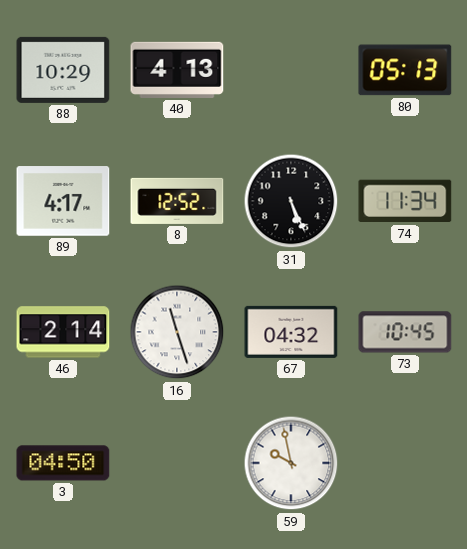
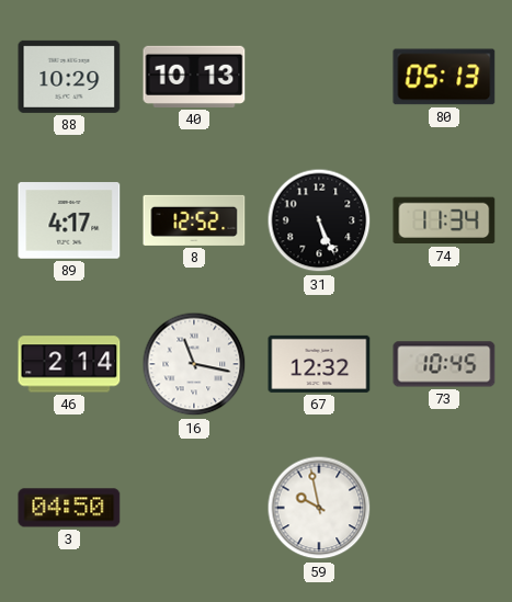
40: 4:13 -> 10:13
16: 11:27 -> 11:17
67: 04:32 -> 12:32
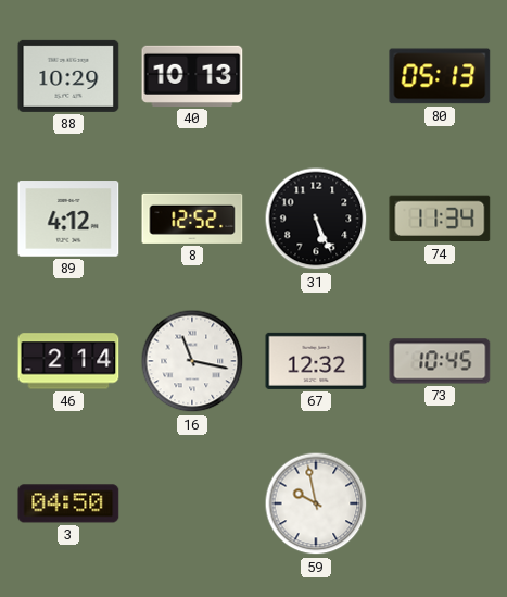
89: 4:17 -> 4:12
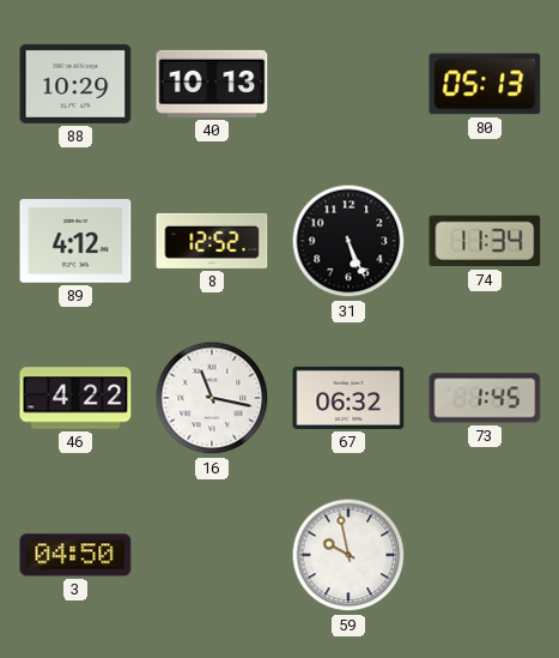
46: 2:14 -> 4:22
67: 12:32 -> 06:32
73: 10:45 -> 1:45
